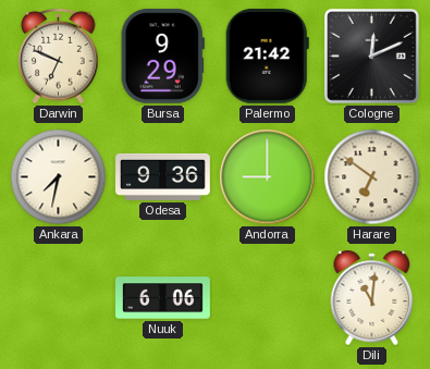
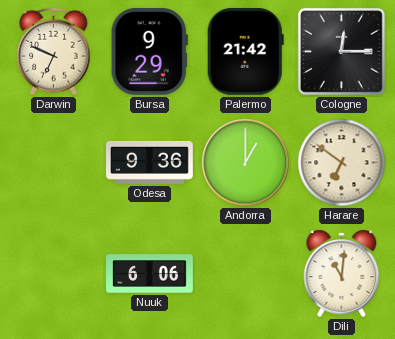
Cologne: 12:11 -> 12:15
Ankara: 7:32 -> none
Andorra: 9:00 -> 1:00
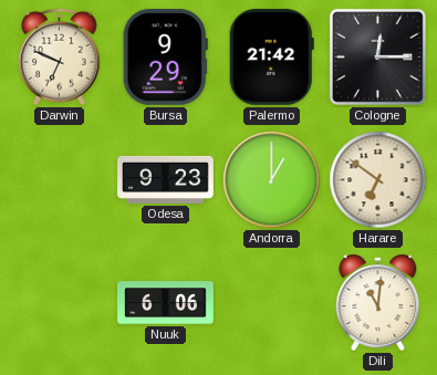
Odesa: 9:36 -> 9:23
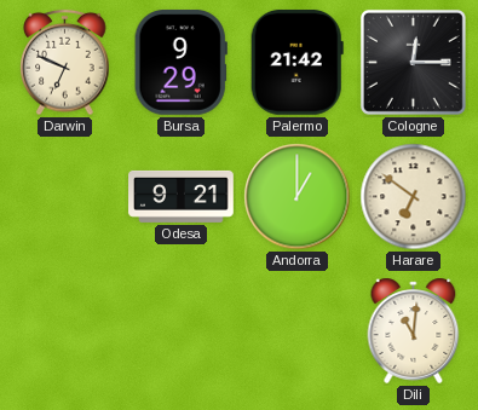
Odesa: 9:23 -> 9:21
Nuuk: 6:06 -> none
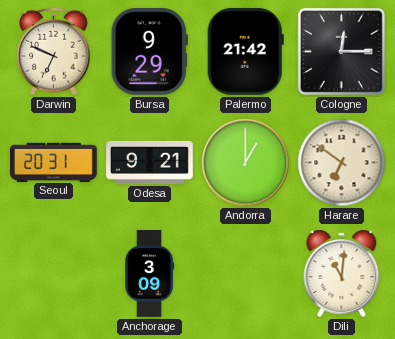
Seoul: none -> 20:31
Anchorage: none -> 3:09
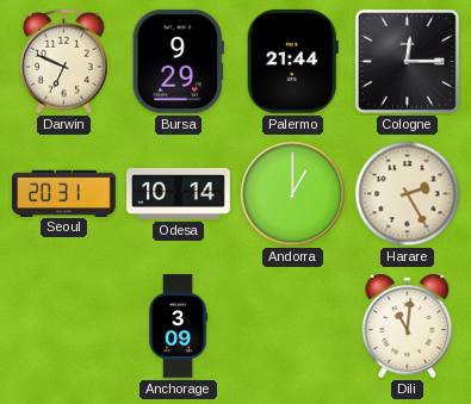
Palermo: 21:42 -> 21:44
Odesa: 9:21 -> 10:14
Harare: 6:51 -> 2:25
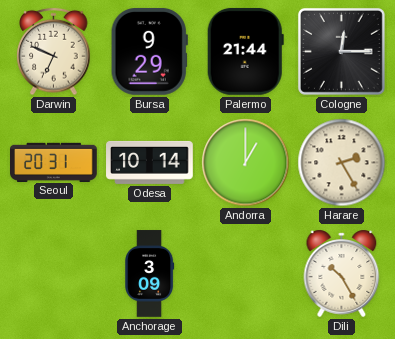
Dili: 11:01 -> 10:25
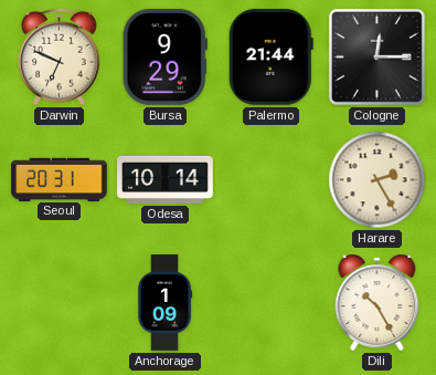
Andorra: 1:00 -> none
Anchorage: 3:09 -> 1:09
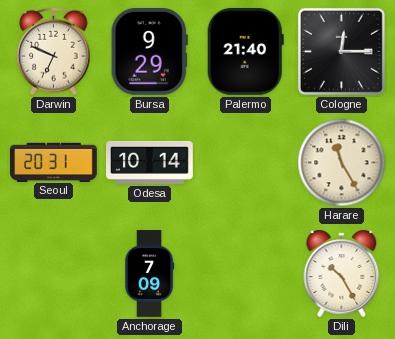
Palermo: 21:44 -> 21:40
Harare: 2:25 -> 11:25
Anchorage: 1:09 -> 7:09
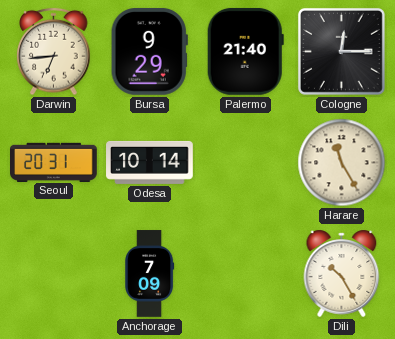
Darwin: 6:49 -> 6:44
